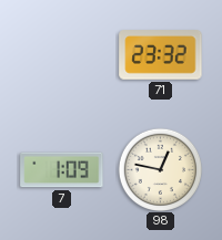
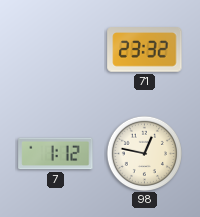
7: 1:09 -> 1:12
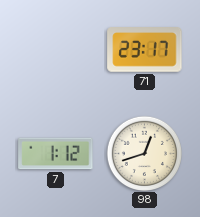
71: 23:32 -> 23:17
98: 12:47 -> 12:42
